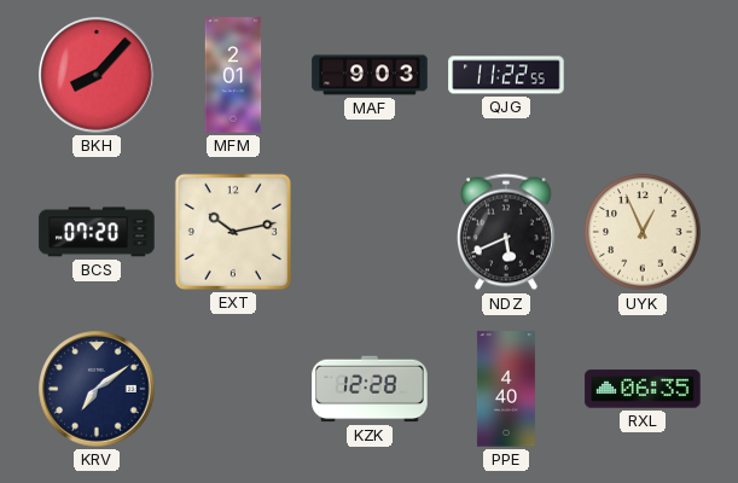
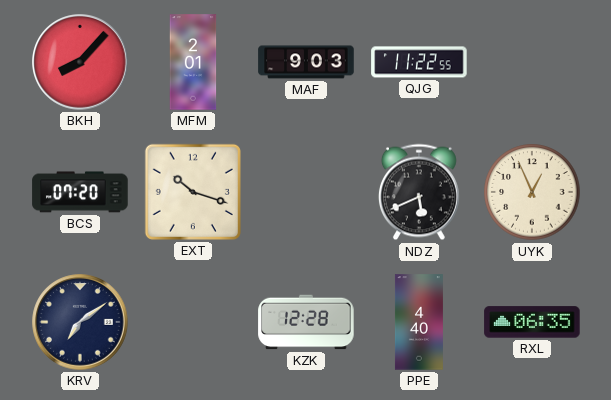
EXT: 10:13 -> 10:18
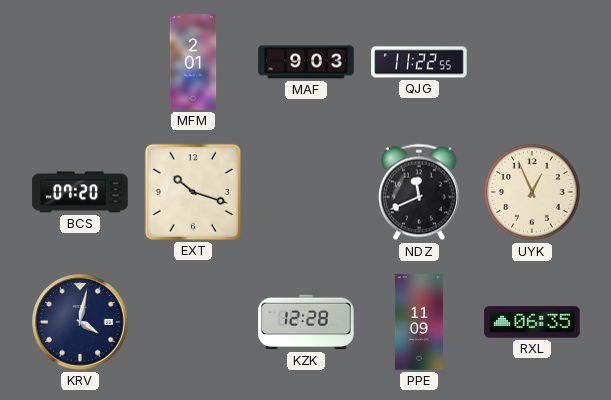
BKH: 8:07 -> none
NDZ: 5:41 -> 11:41
KRV: 7:09 -> 4:02
PPE: 4:40 -> 11:09
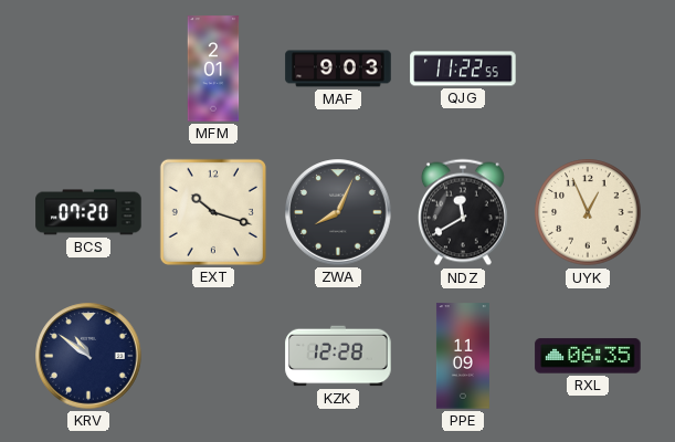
ZWA: none -> 8:04
NDZ: 11:41 -> 11:40
KRV: 4:02 -> 10:51
